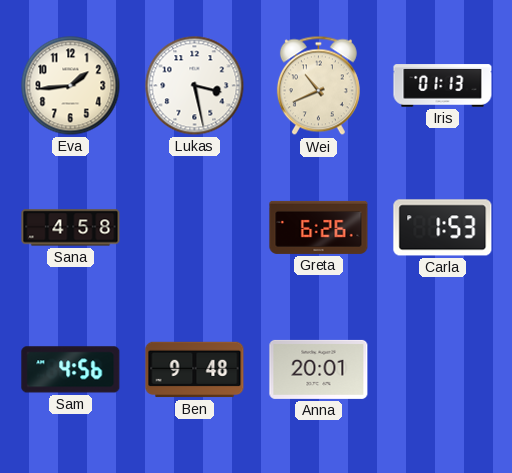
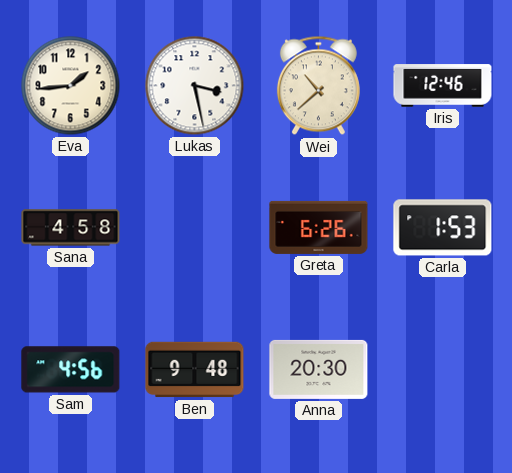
Wei: 10:41 -> 10:38
Iris: 01:13 -> 12:46
Anna: 20:01 -> 20:30
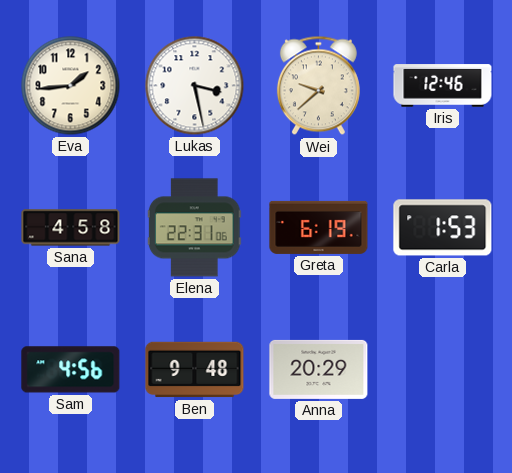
Wei: 10:38 -> 9:38
Elena: none -> 22:31
Greta: 6:26 -> 6:19
Anna: 20:30 -> 20:29
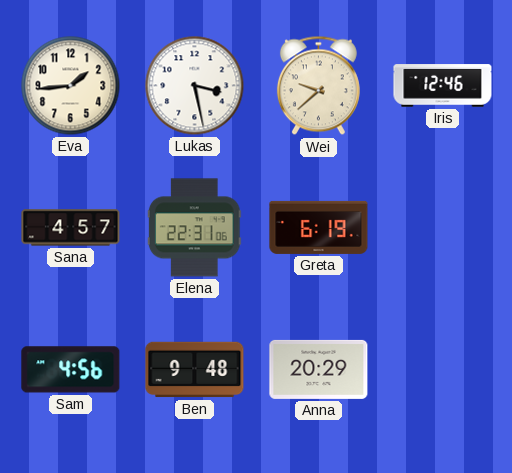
Sana: 4:58 -> 4:57
Carla: 1:53 -> none
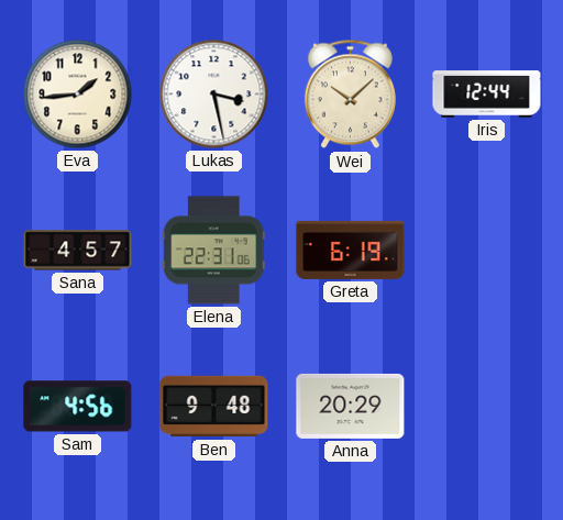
Wei: 9:38 -> 10:08
Iris: 12:46 -> 12:44
